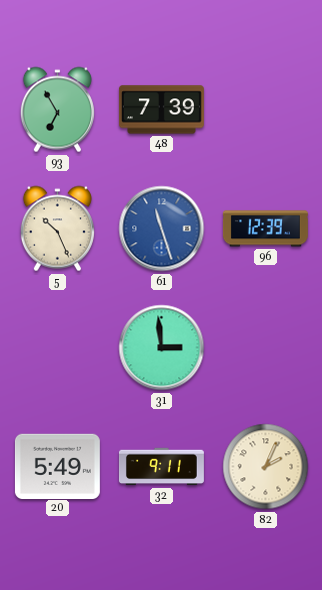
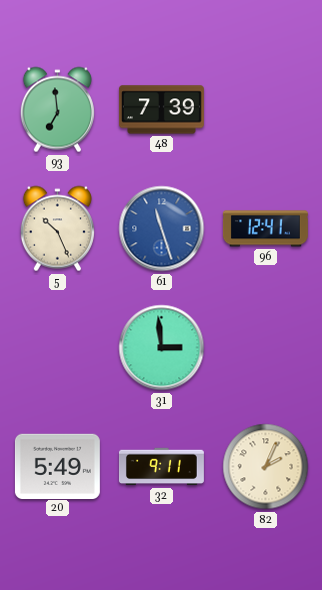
93: 6:55 -> 6:59
96: 12:39 -> 12:41
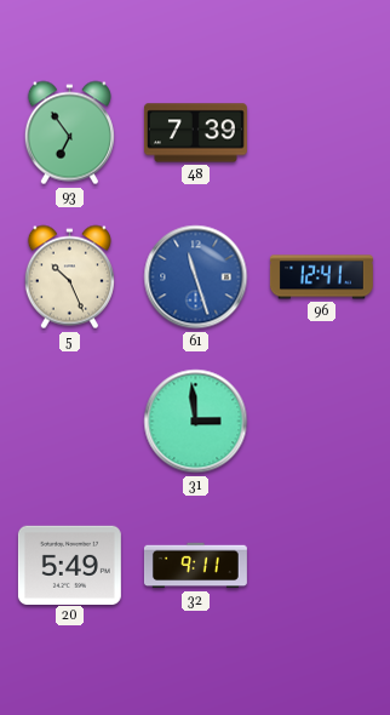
93: 6:59 -> 6:54
82: 2:04 -> none
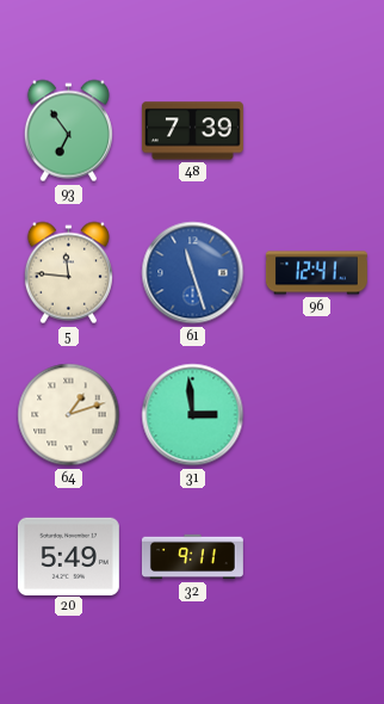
5: 10:26 -> 11:46
64: none -> 1:12
